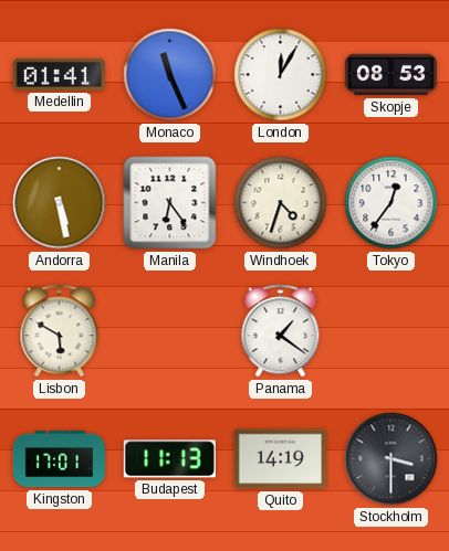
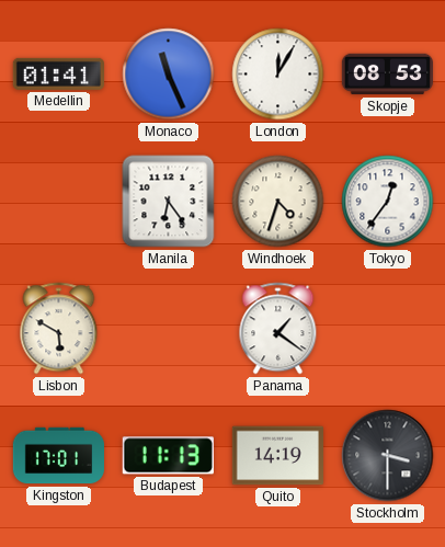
Andorra: 5:28 -> none
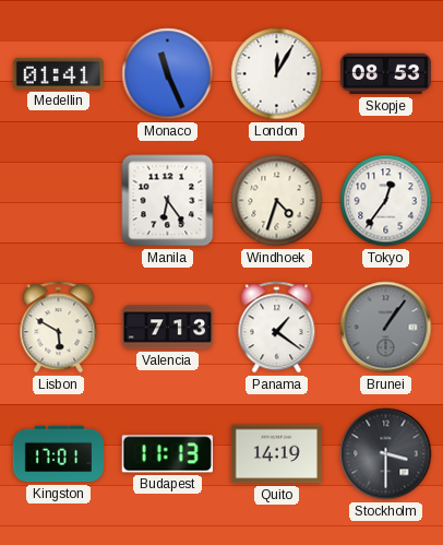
Valencia: none -> 7:13
Brunei: none -> 1:06
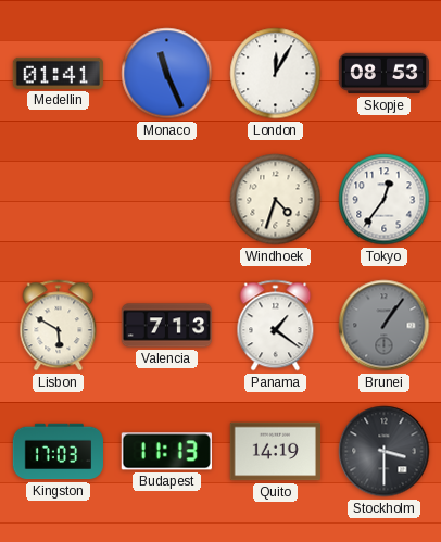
Manila: 6:24 -> none
Kingston: 17:01 -> 17:03
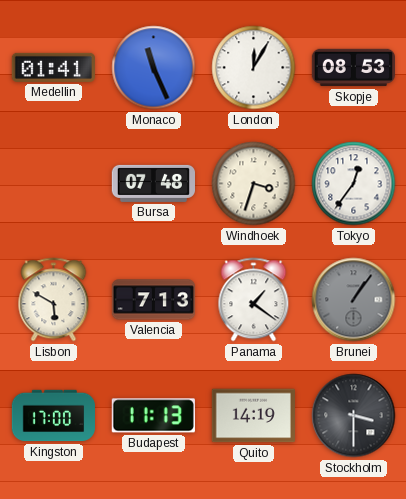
Bursa: none -> 07:48
Windhoek: 4:33 -> 3:33
Kingston: 17:03 -> 17:00
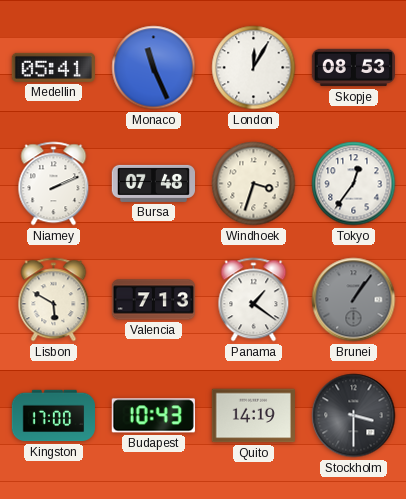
Medellin: 01:41 -> 05:41
Niamey: none -> 2:11
Budapest: 11:13 -> 10:43
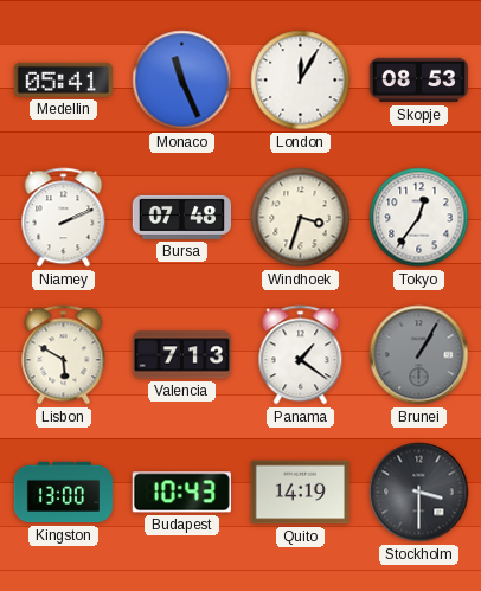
Brunei: 1:06 -> 1:05
Kingston: 17:00 -> 13:00
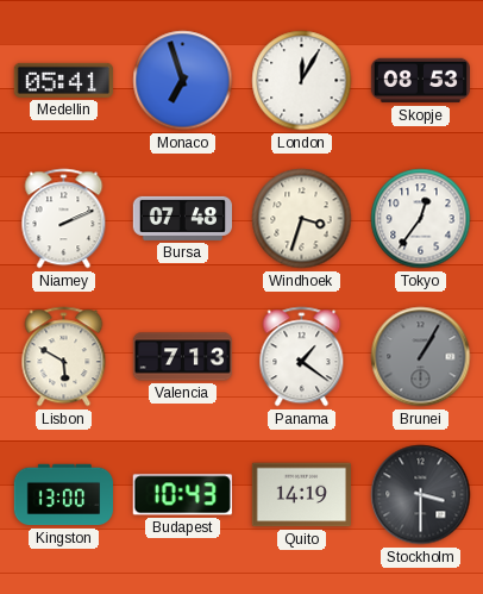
Monaco: 11:26 -> 6:57
